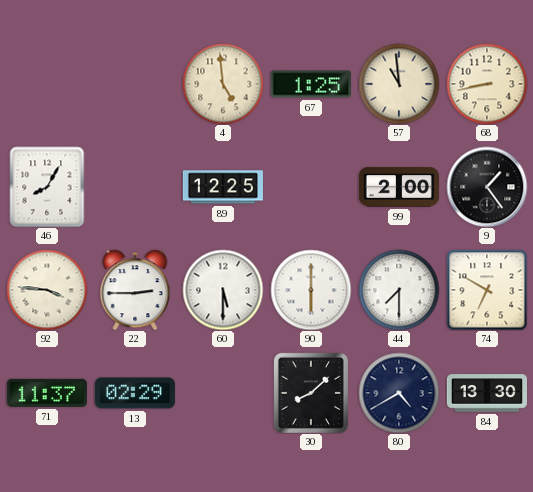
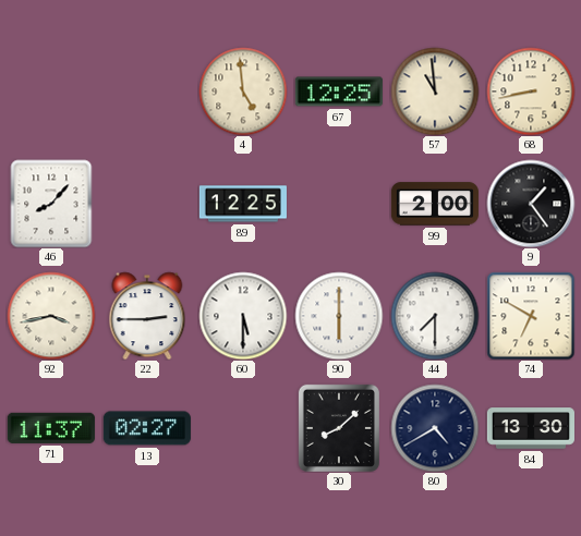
67: 1:25 -> 12:25
46: 8:05 -> 8:07
92: 3:46 -> 3:43
13: 02:29 -> 02:27
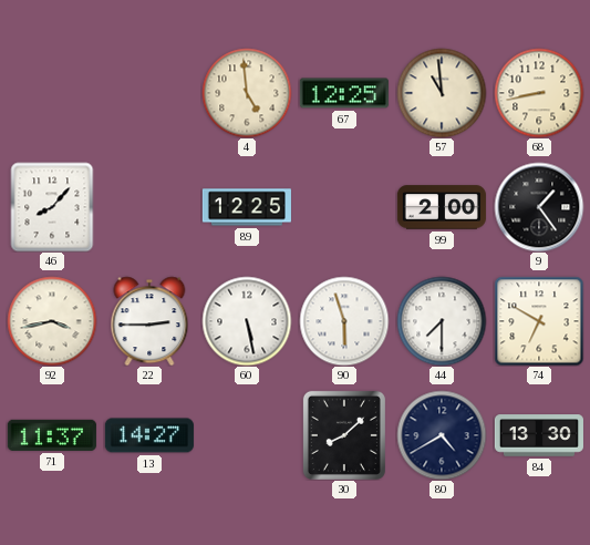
60: 5:30 -> 5:28
90: 6:00 -> 5:57
13: 02:27 -> 14:27
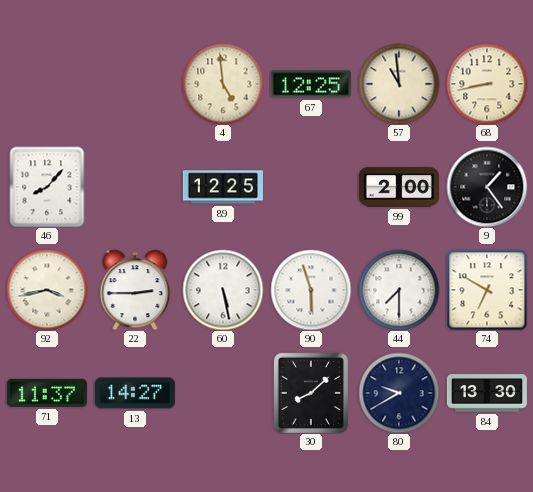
80: 4:40 -> 9:40
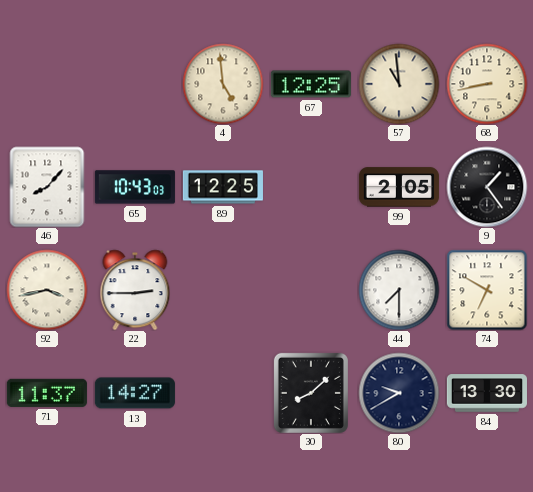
65: none -> 10:43
99: 2:00 -> 2:05
60: 5:28 -> none
90: 5:57 -> none
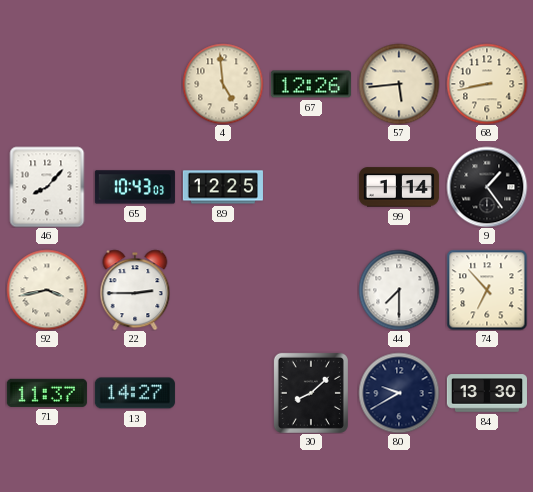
67: 12:25 -> 12:26
57: 10:59 -> 5:44
99: 2:05 -> 1:14
74: 6:50 -> 6:53
